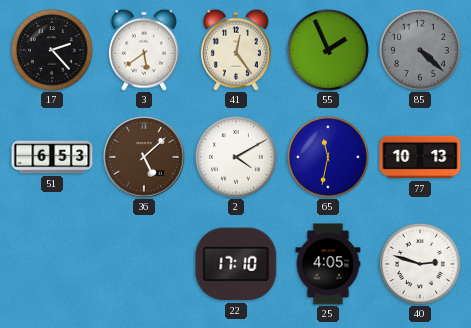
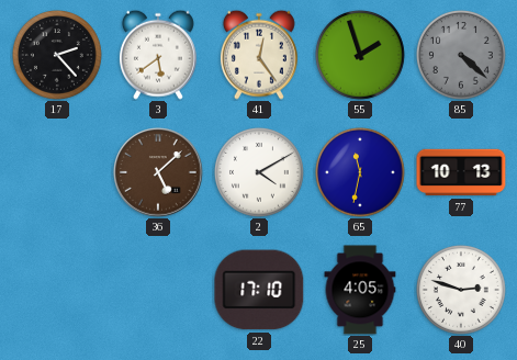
55: 1:56 -> 1:57
51: 6:53 -> none
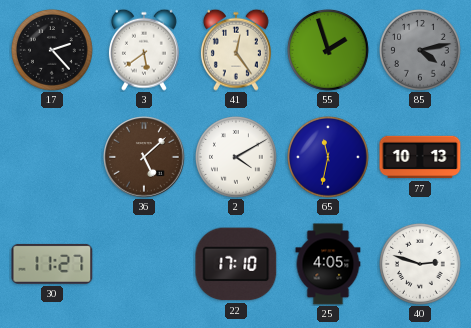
85: 4:22 -> 4:13
30: none -> 11:27
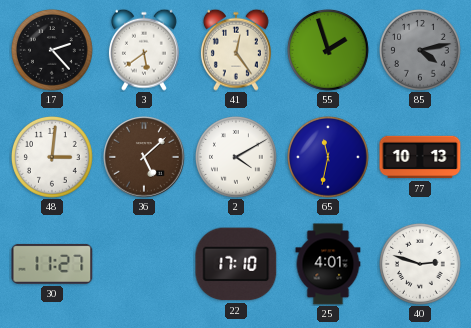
48: none -> 3:01
25: 4:05 -> 4:01
